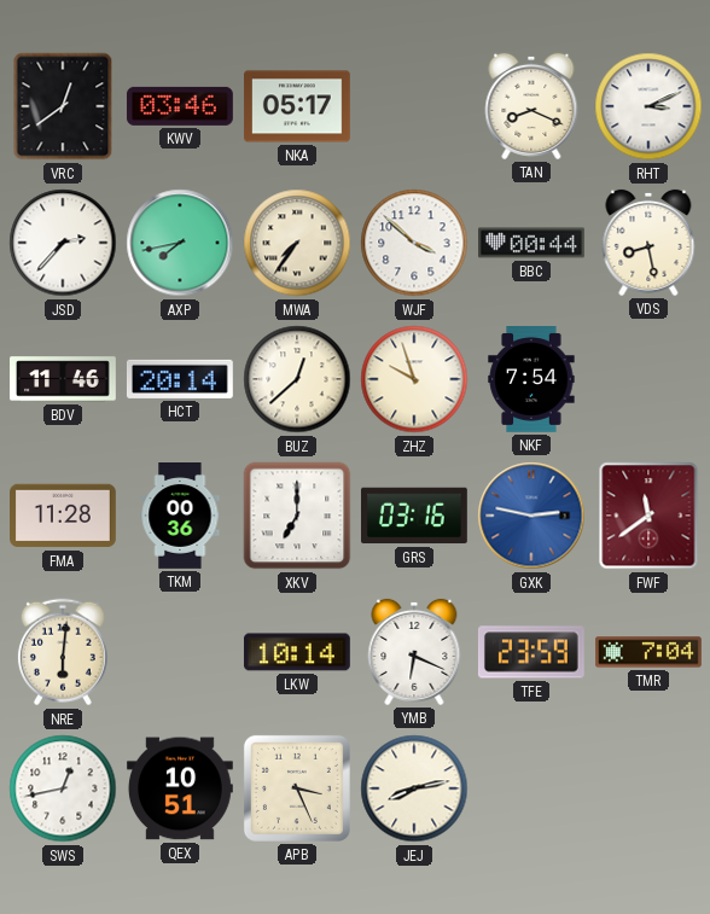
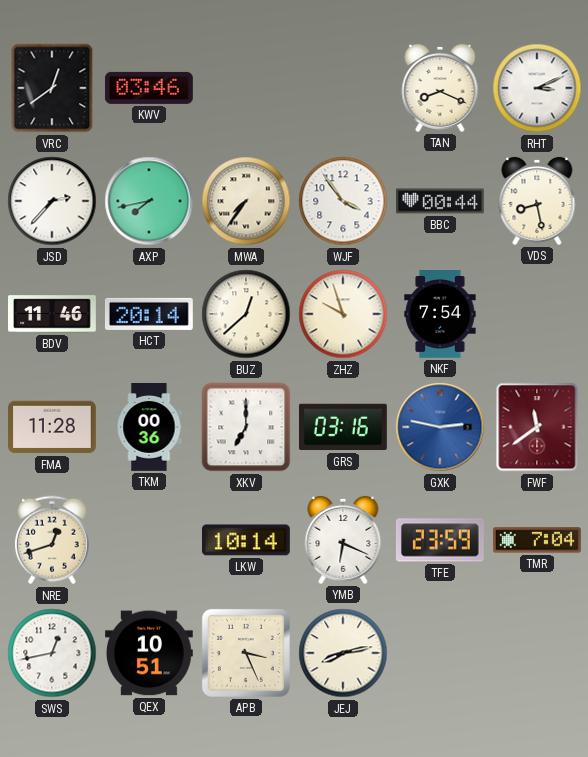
NKA: 05:17 -> none
WJF: 3:52 -> 3:54
NRE: 6:01 -> 12:42
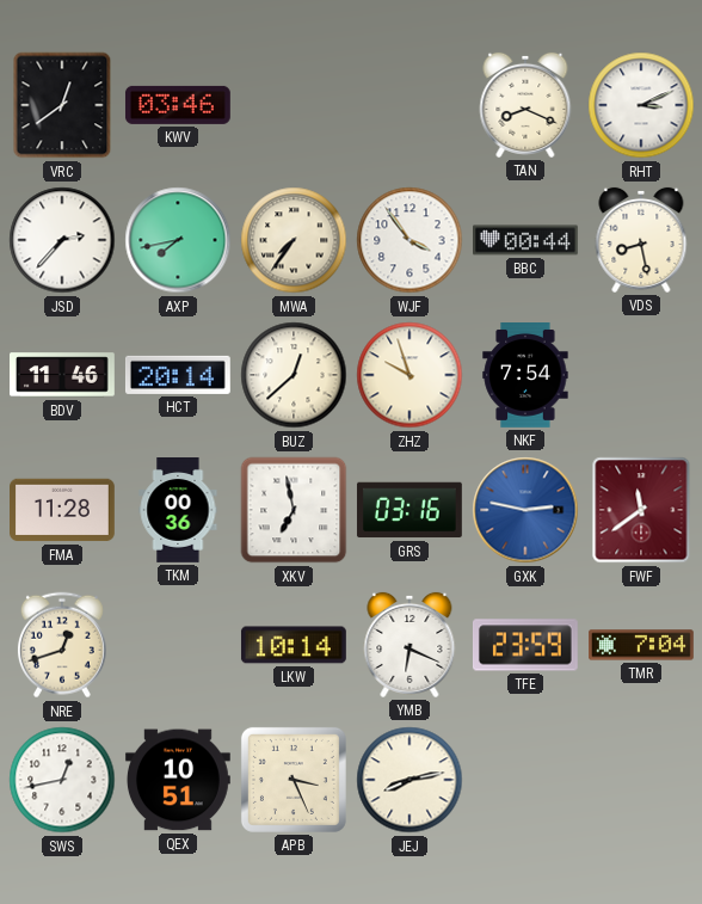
XKV: 7:00 -> 6:58
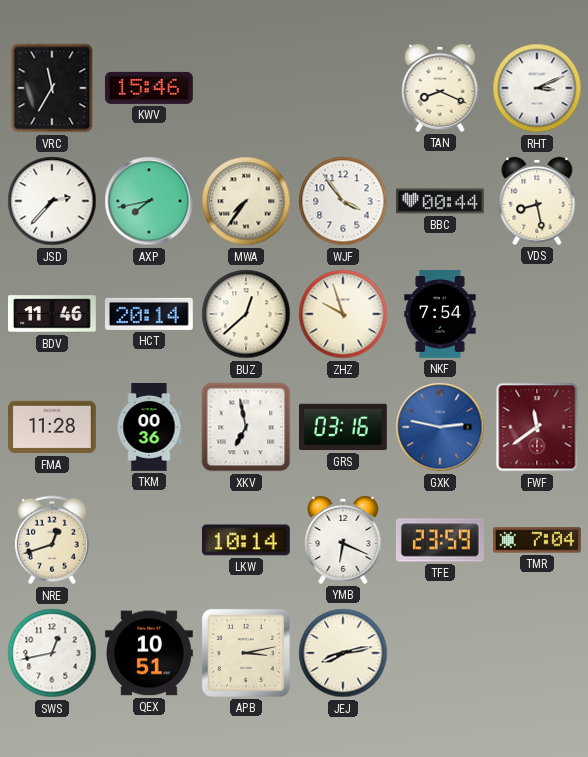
VRC: 12:39 -> 11:35
KWV: 03:46 -> 15:46
APB: 3:26 -> 3:13
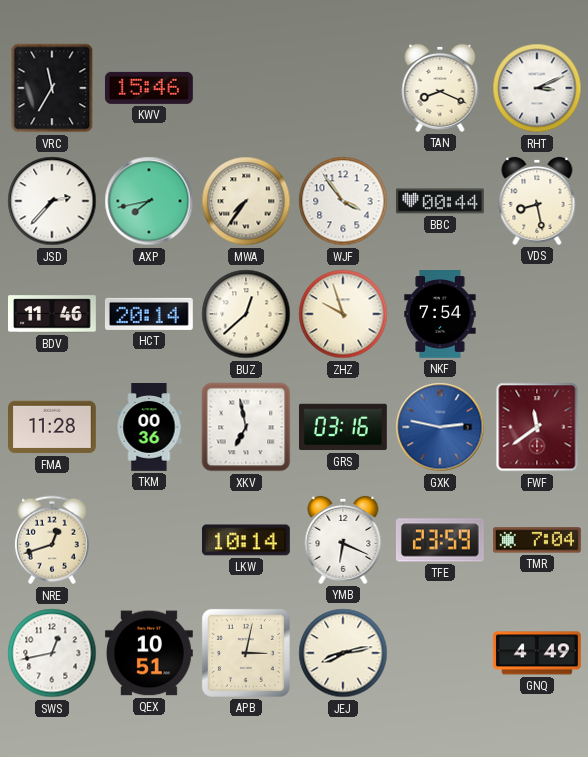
APB: 3:13 -> 3:02
GNQ: none -> 4:49
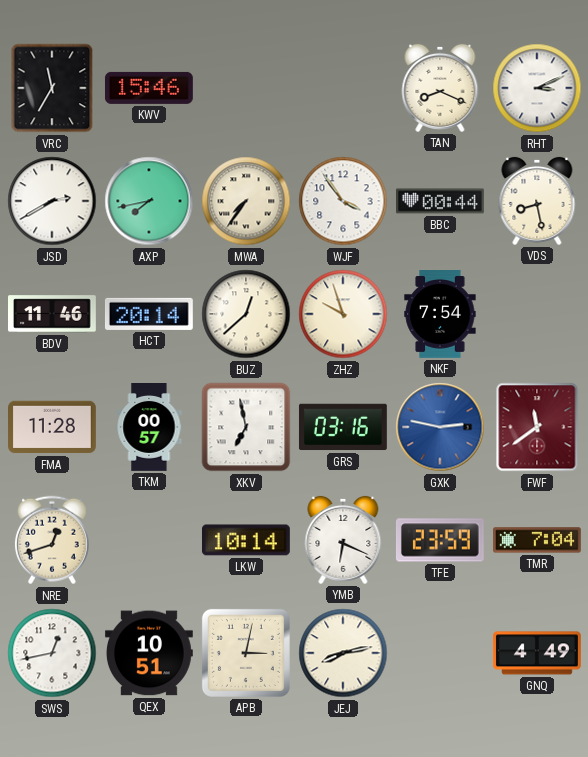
JSD: 2:37 -> 2:40
TKM: 00:36 -> 00:57
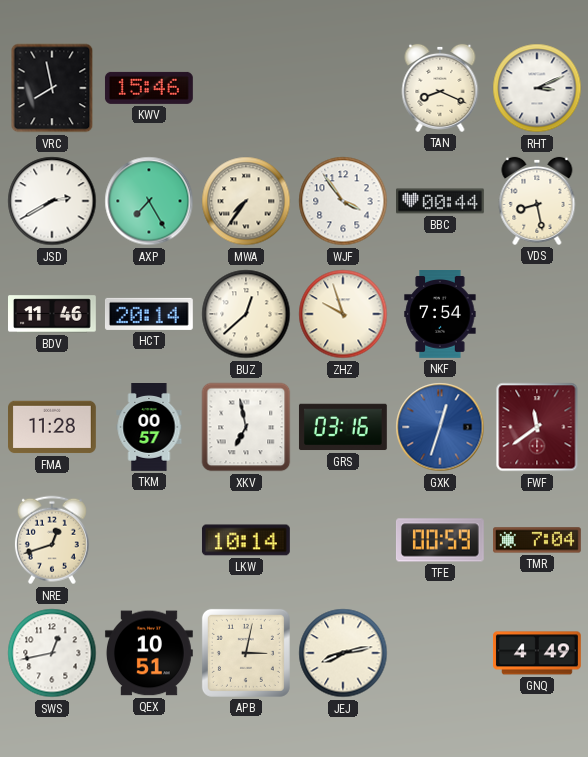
VRC: 11:35 -> 7:58
AXP: 7:43 -> 7:25
GXK: 2:47 -> 12:33
YMB: 6:19 -> none
TFE: 23:59 -> 00:59
